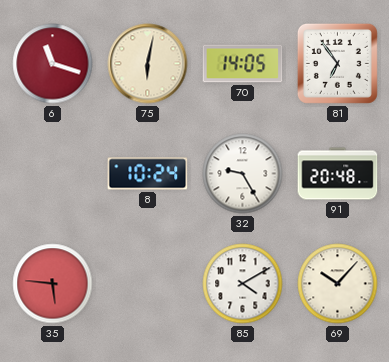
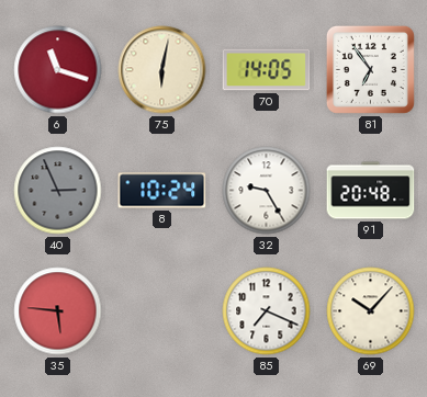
40: none -> 2:56
85: 4:10 -> 7:19
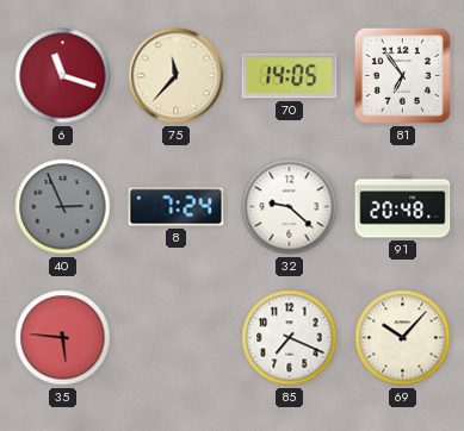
75: 6:02 -> 11:37
8: 10:24 -> 7:24
32: 9:25 -> 9:22
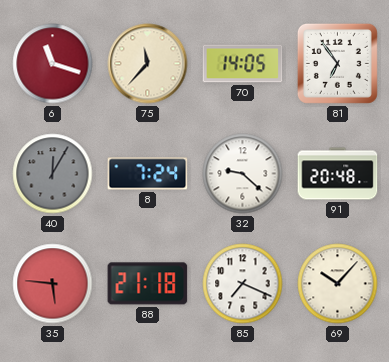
40: 2:56 -> 12:05
88: none -> 21:18
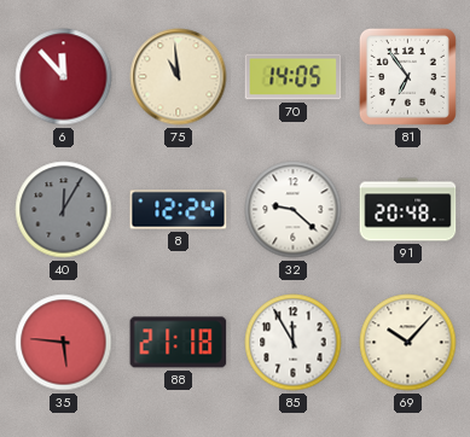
6: 11:18 -> 11:53
75: 11:37 -> 10:59
8: 7:24 -> 12:24
85: 7:19 -> 11:55
